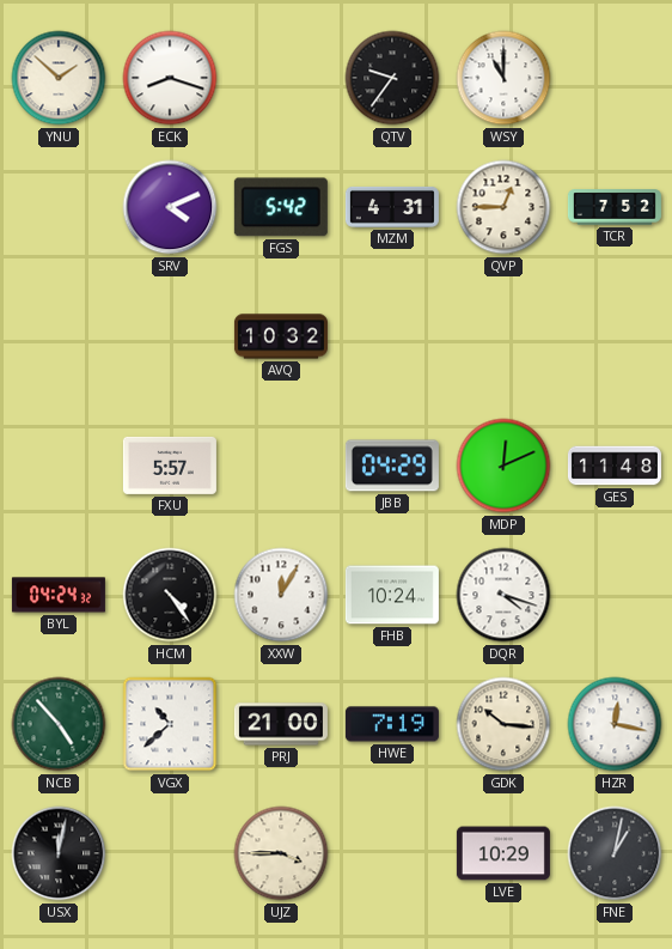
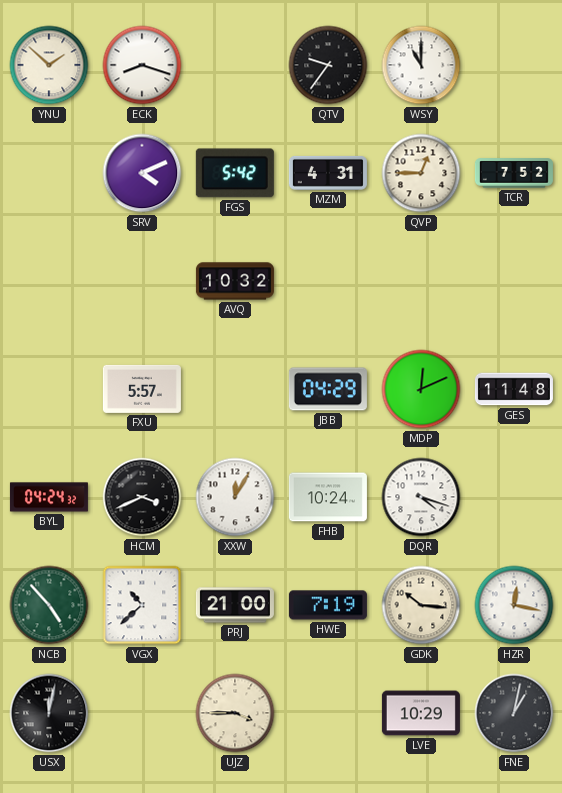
HCM: 4:24 -> 3:41
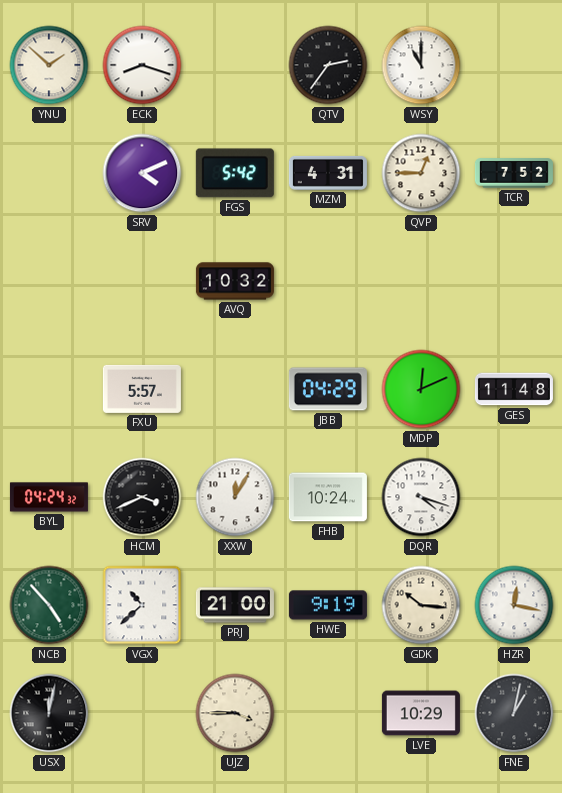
QTV: 9:36 -> 2:36
HWE: 7:19 -> 9:19
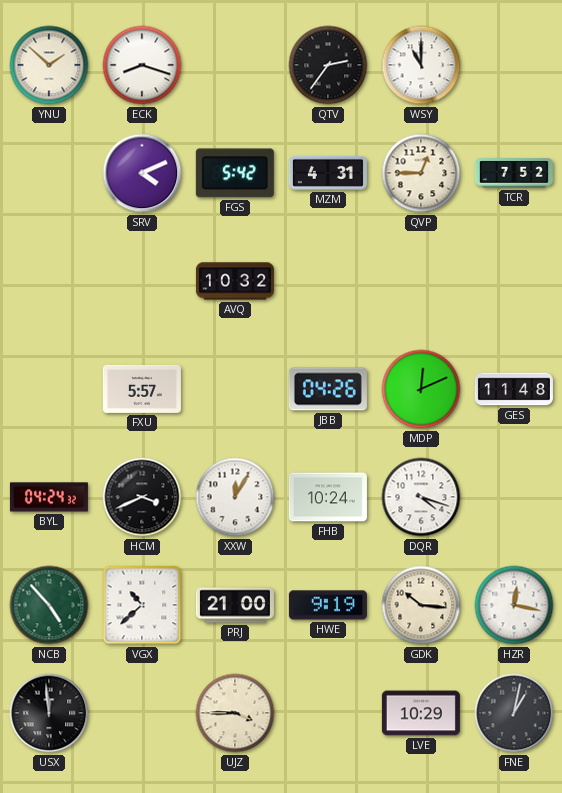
JBB: 04:29 -> 04:26
USX: 12:02 -> 11:59
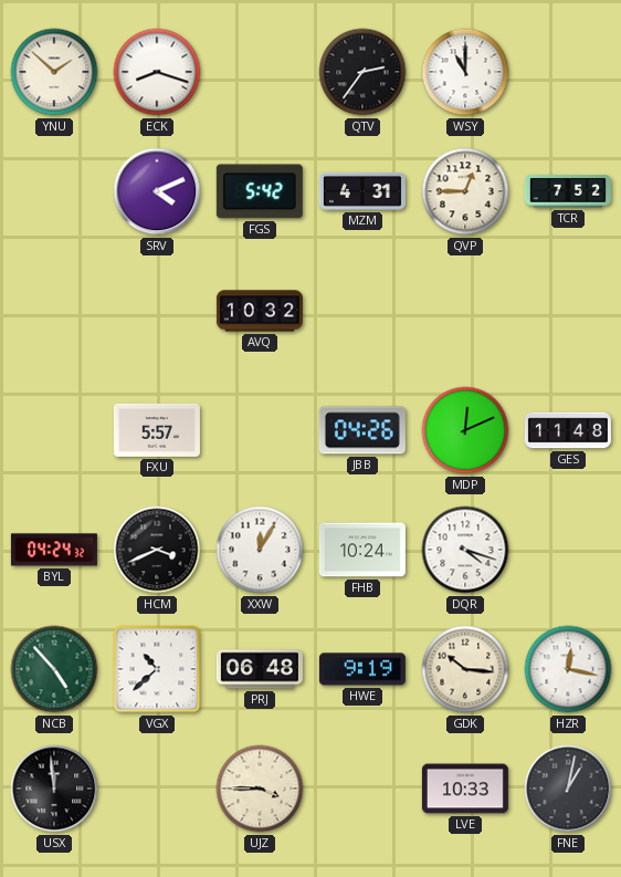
PRJ: 21:00 -> 06:48
LVE: 10:29 -> 10:33
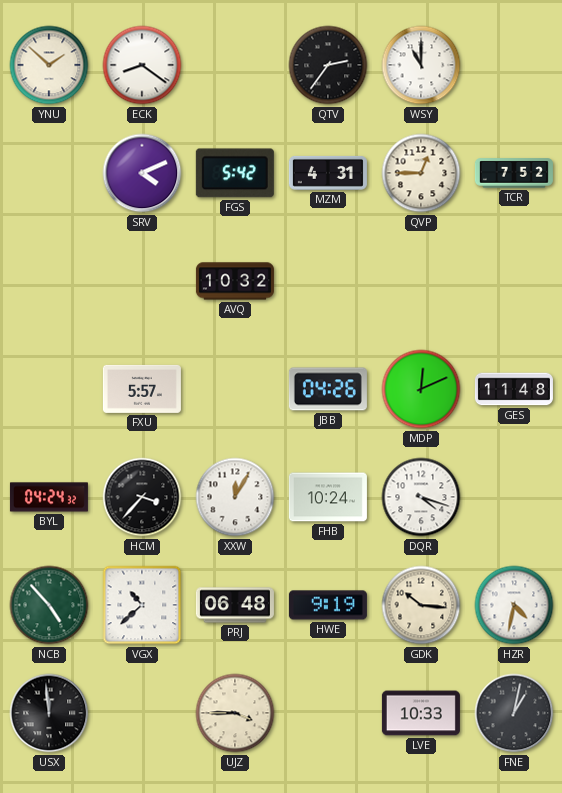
ECK: 8:18 -> 8:21
HCM: 3:41 -> 3:37
HZR: 12:17 -> 4:32
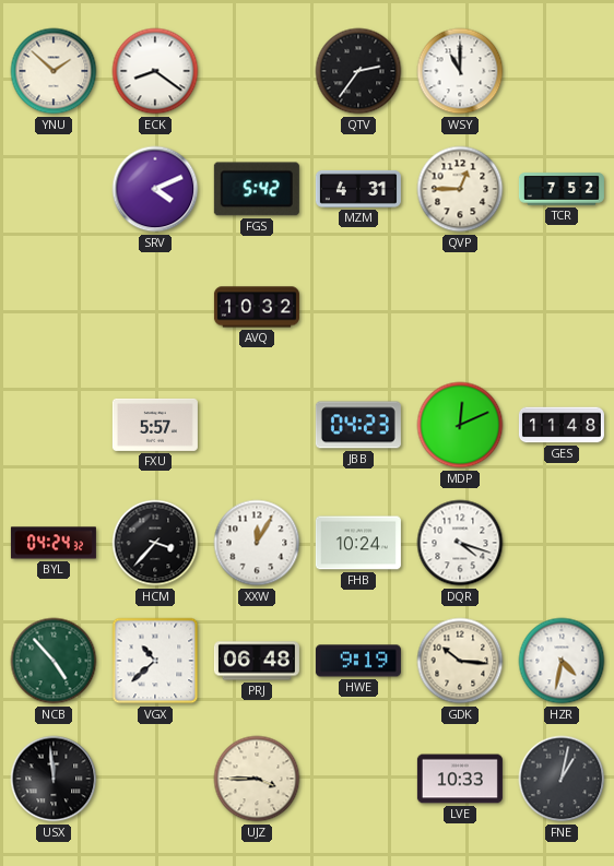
JBB: 04:26 -> 04:23
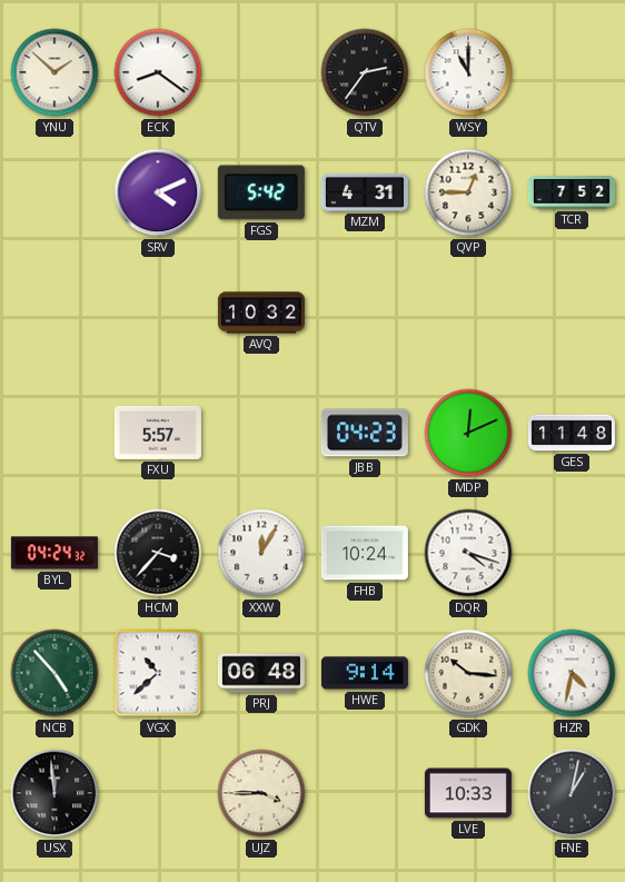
HWE: 9:19 -> 9:14
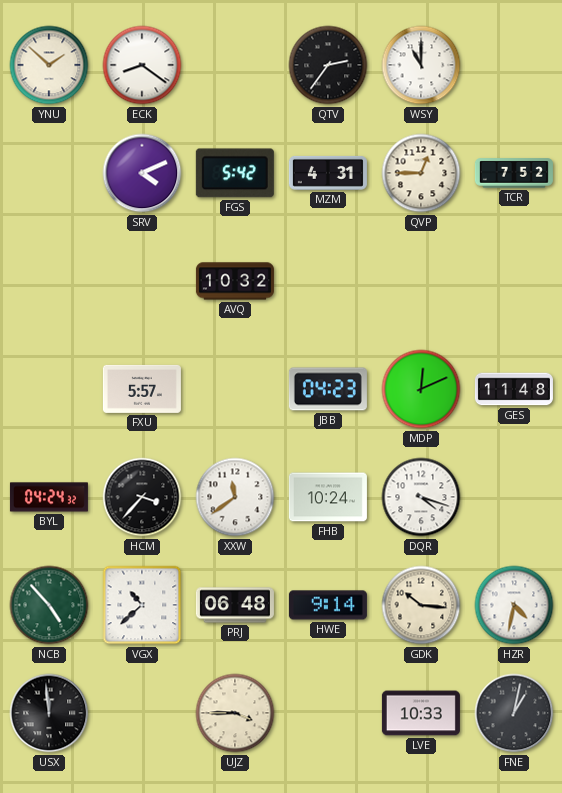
XXW: 12:05 -> 11:39
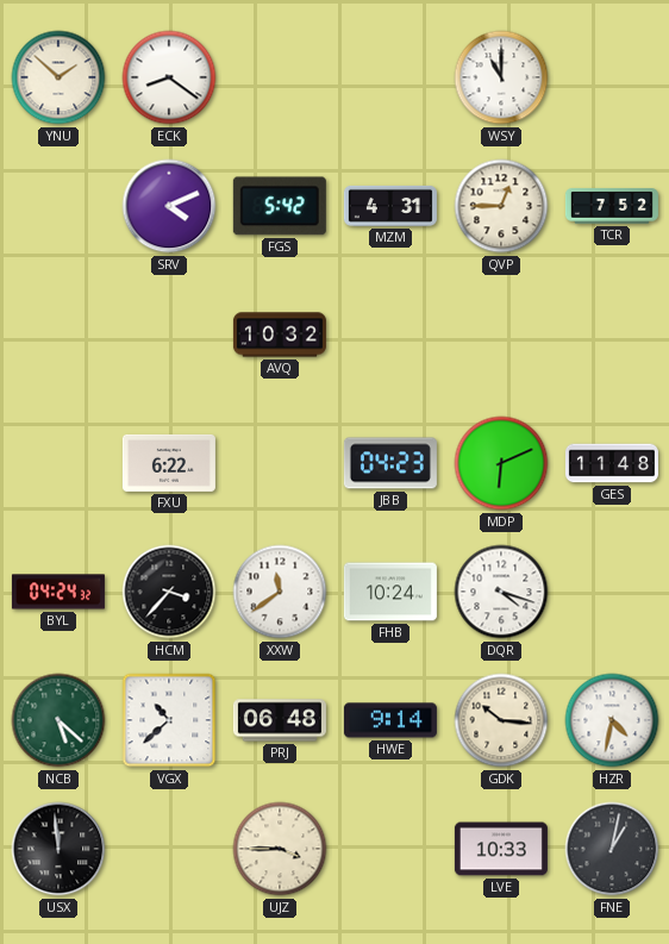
QTV: 2:36 -> none
FXU: 5:57 -> 6:22
MDP: 12:11 -> 6:11
NCB: 4:53 -> 5:22
